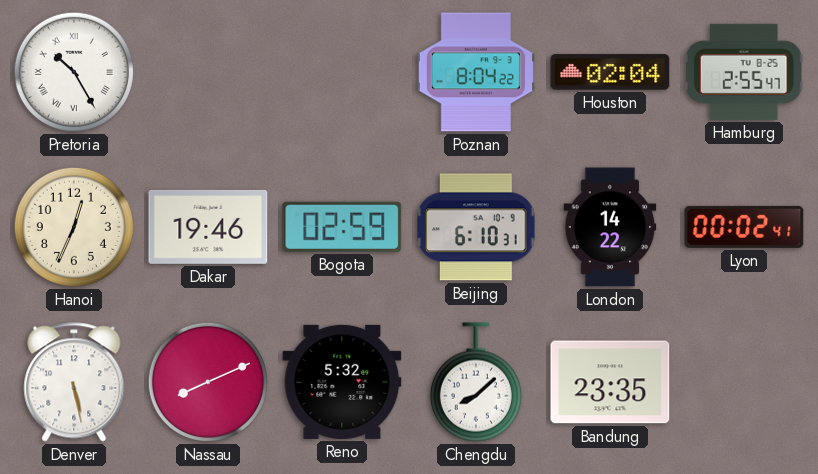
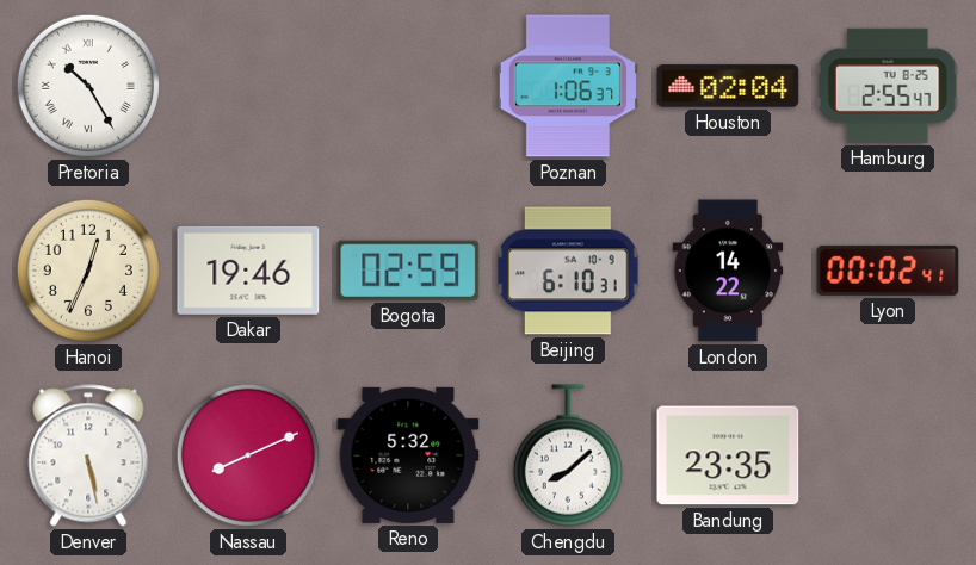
Poznan: 8:04 -> 1:06
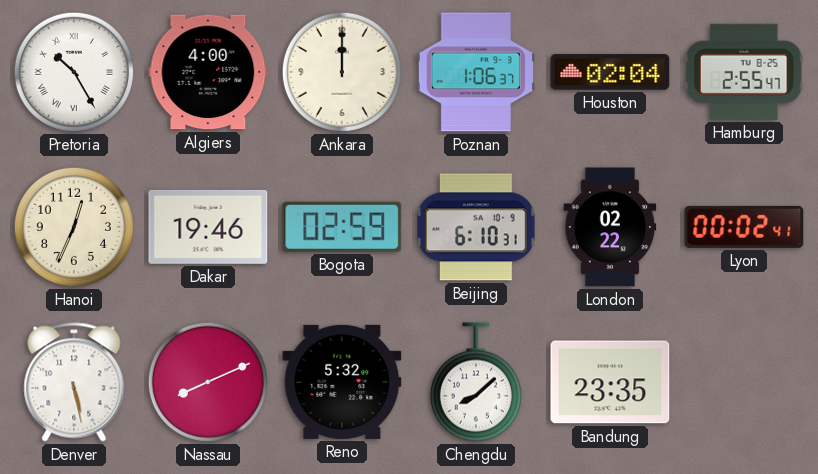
Algiers: none -> 4:00
Ankara: none -> 12:00
London: 14:22 -> 02:22
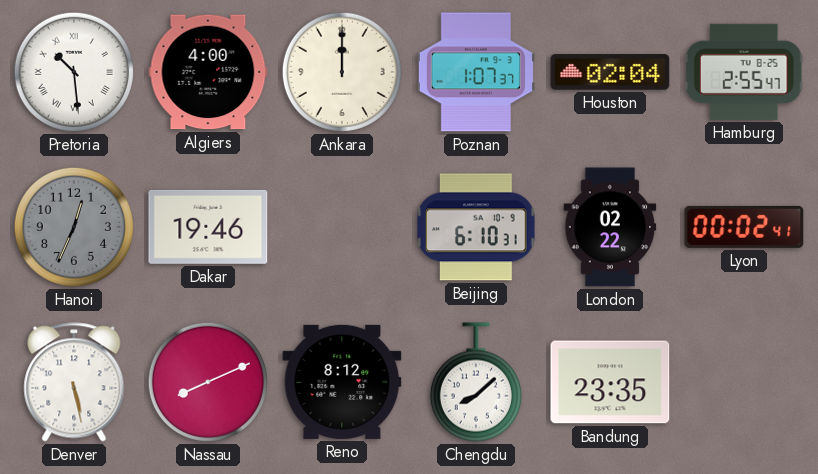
Pretoria: 10:25 -> 10:29
Poznan: 1:06 -> 1:07
Hanoi dial: cream -> grey
Bogota: 02:59 -> none
Reno: 5:32 -> 8:12
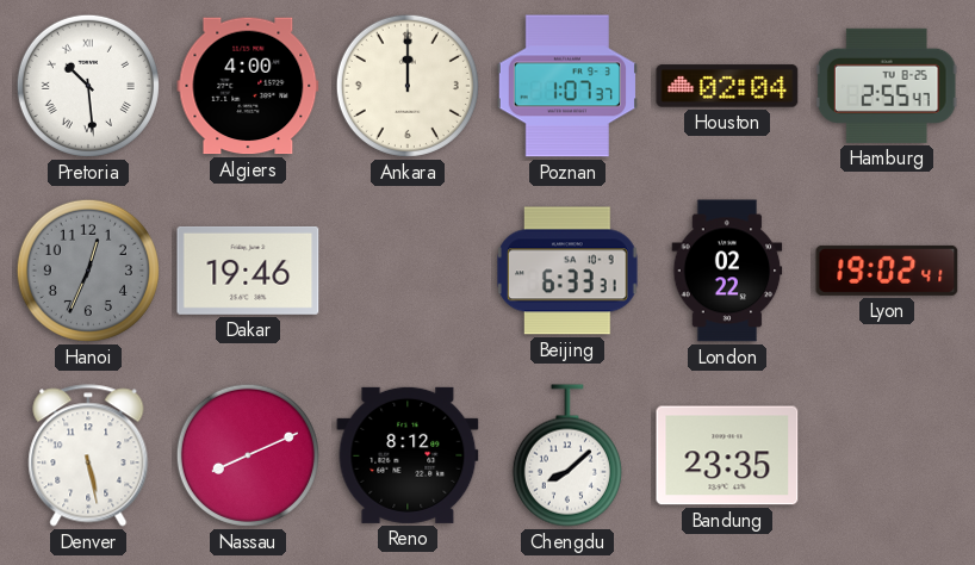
Beijing: 6:10 -> 6:33
Lyon: 00:02 -> 19:02
